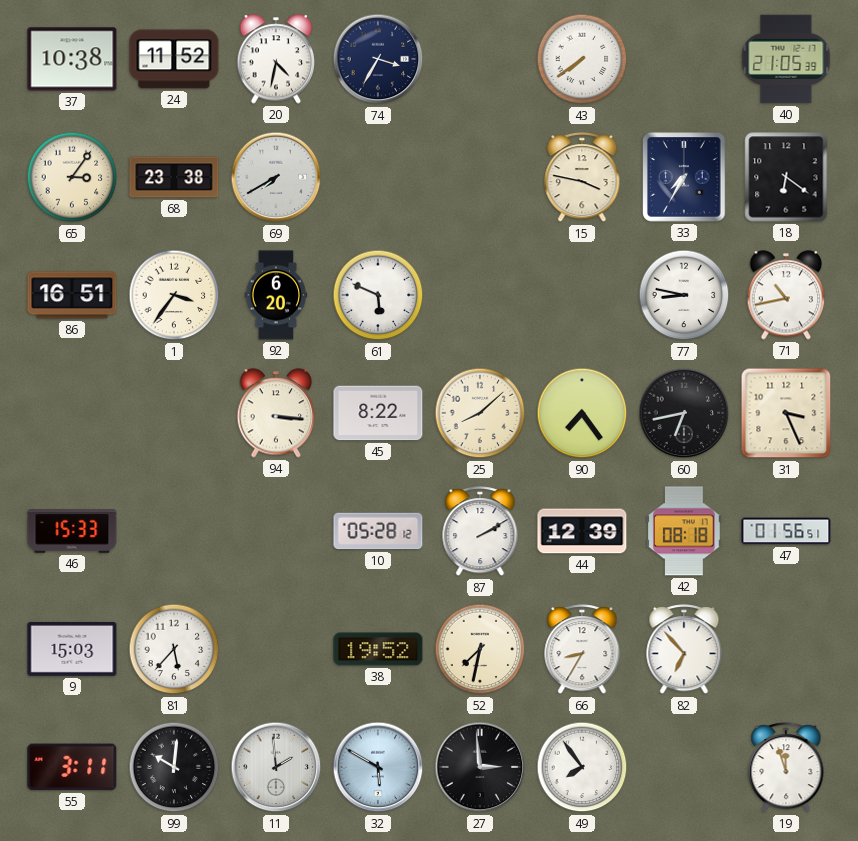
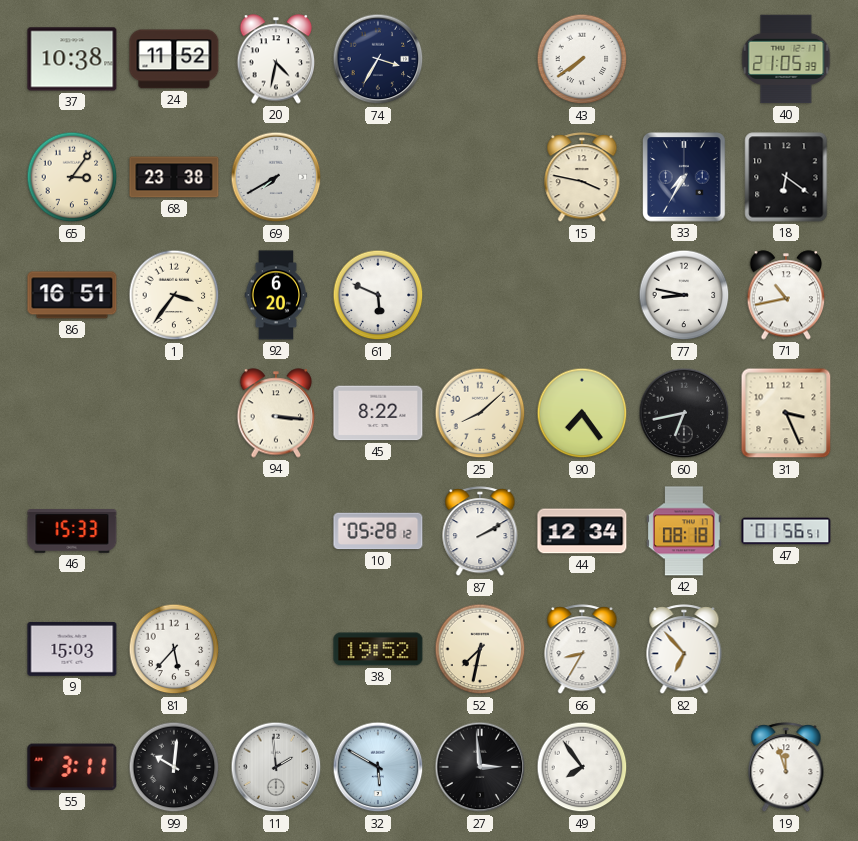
44: 12:39 -> 12:34
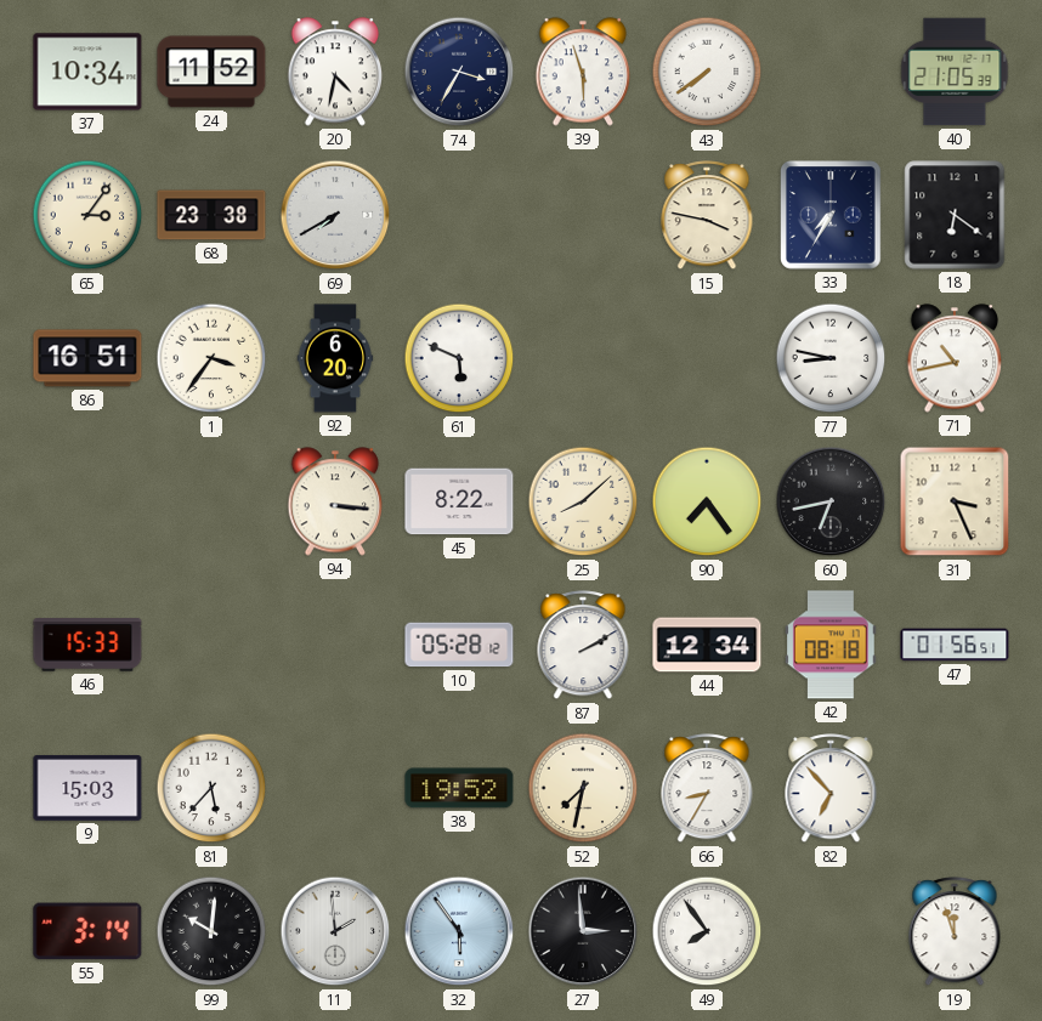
37: 10:38 -> 10:34
39: none -> 5:57
55: 3:11 -> 3:14
32: 5:50 -> 5:54
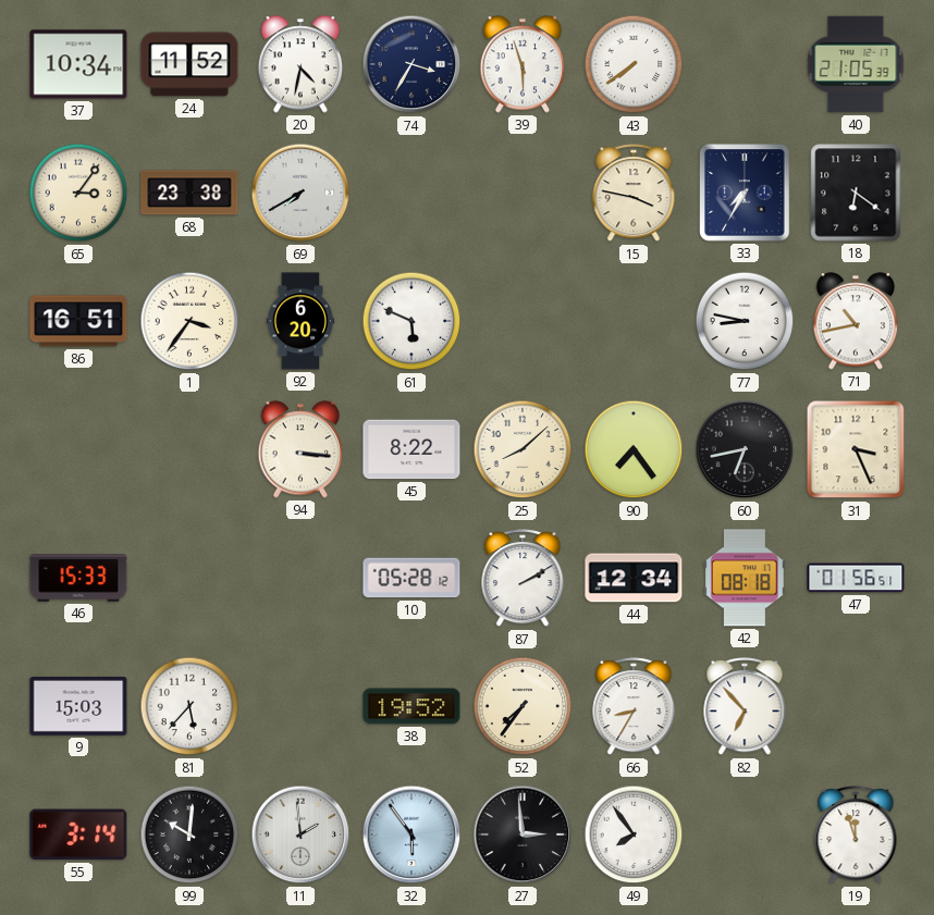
52: 7:32 -> 7:36
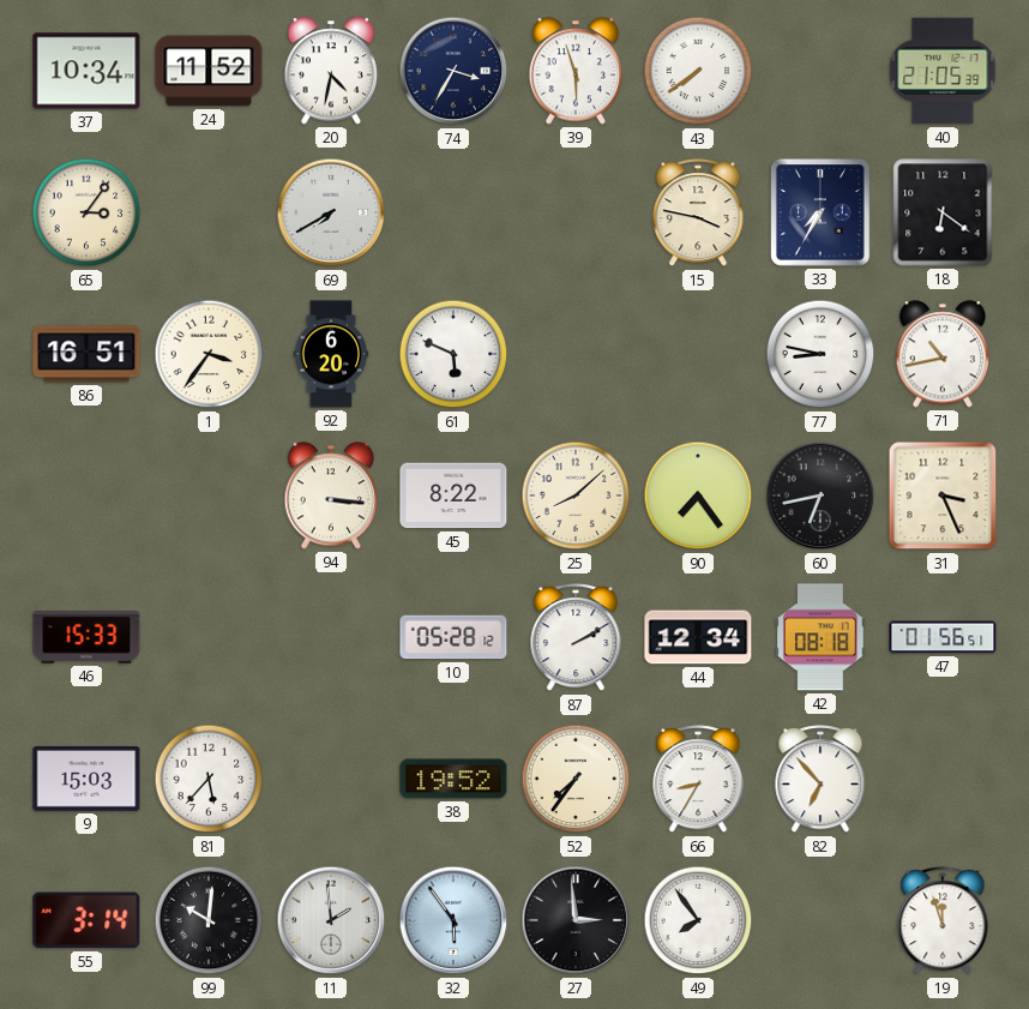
68: 23:38 -> none
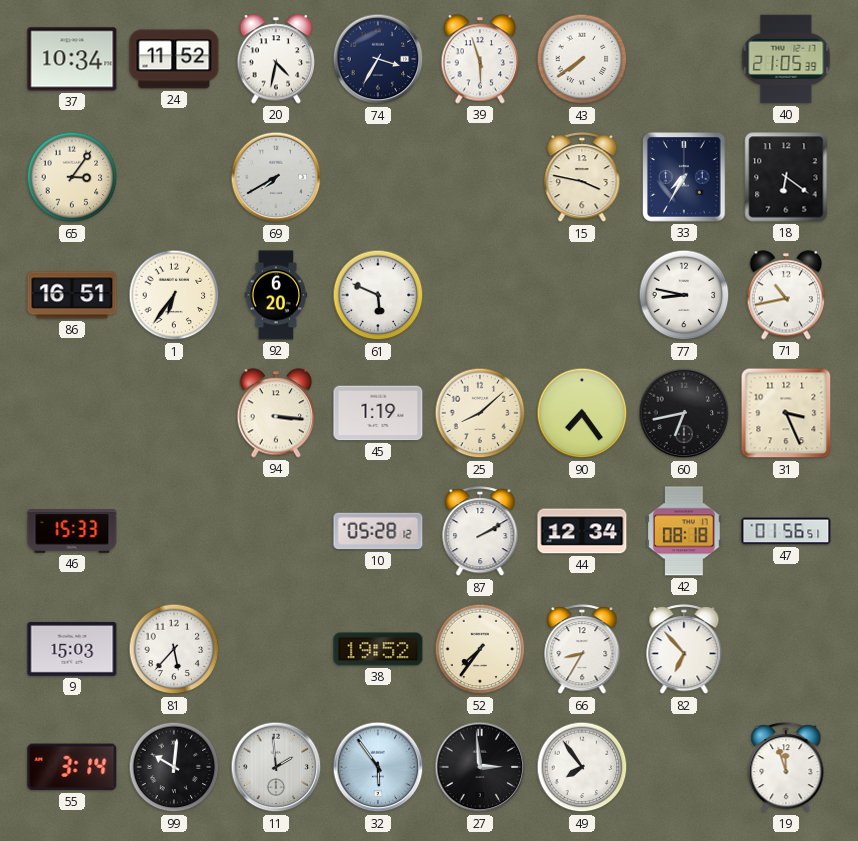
1: 3:36 -> 6:36
45: 8:22 -> 1:19
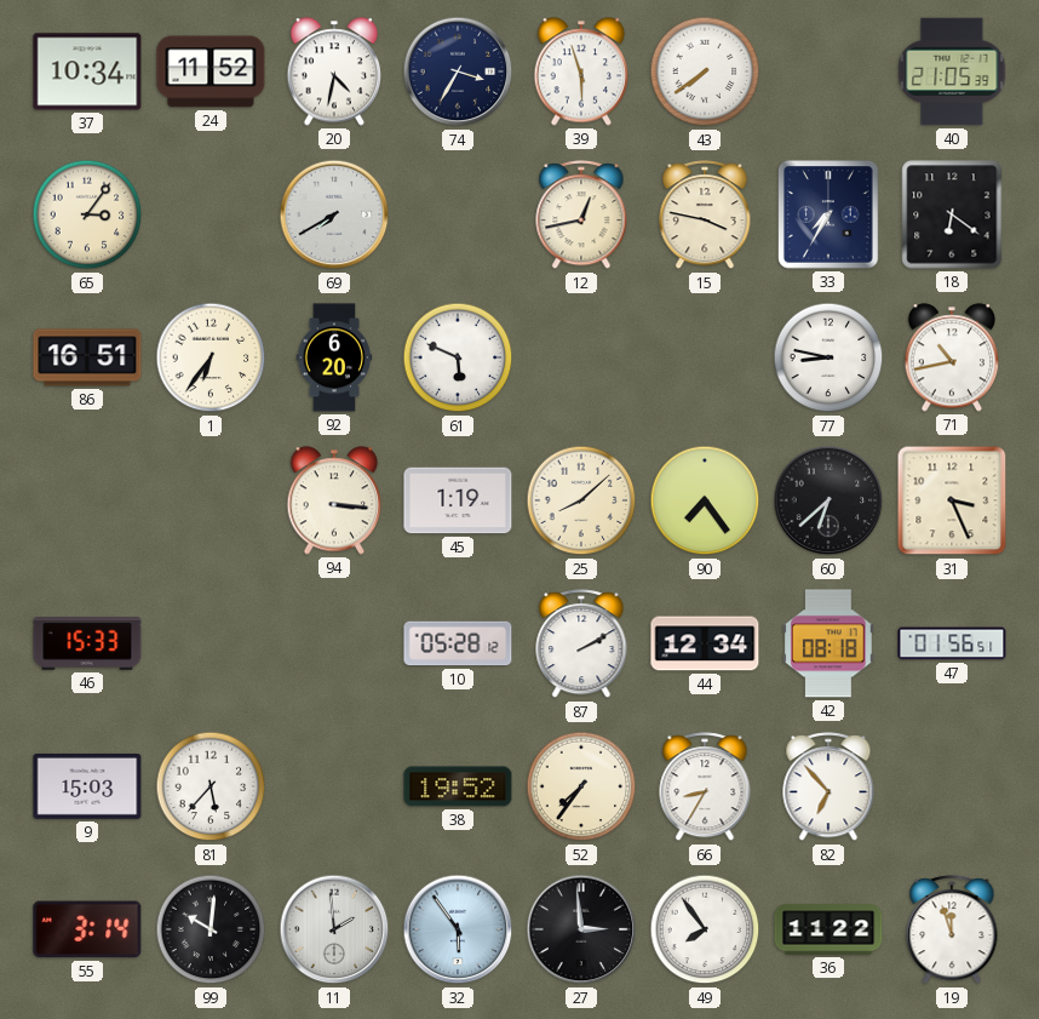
12: none -> 12:43
60: 6:43 -> 6:38
36: none -> 11:22
